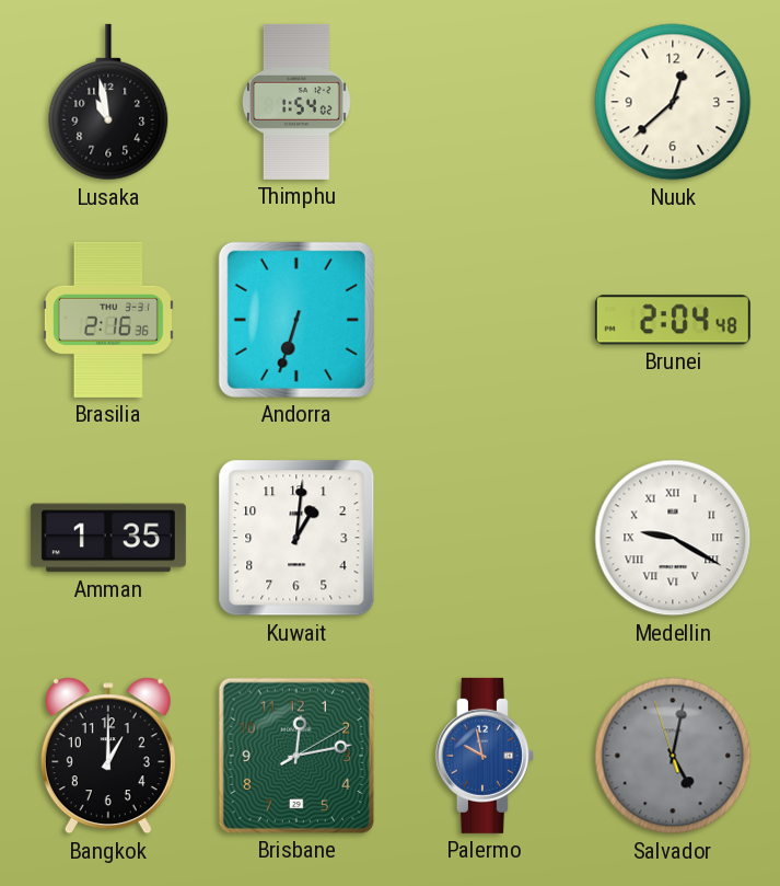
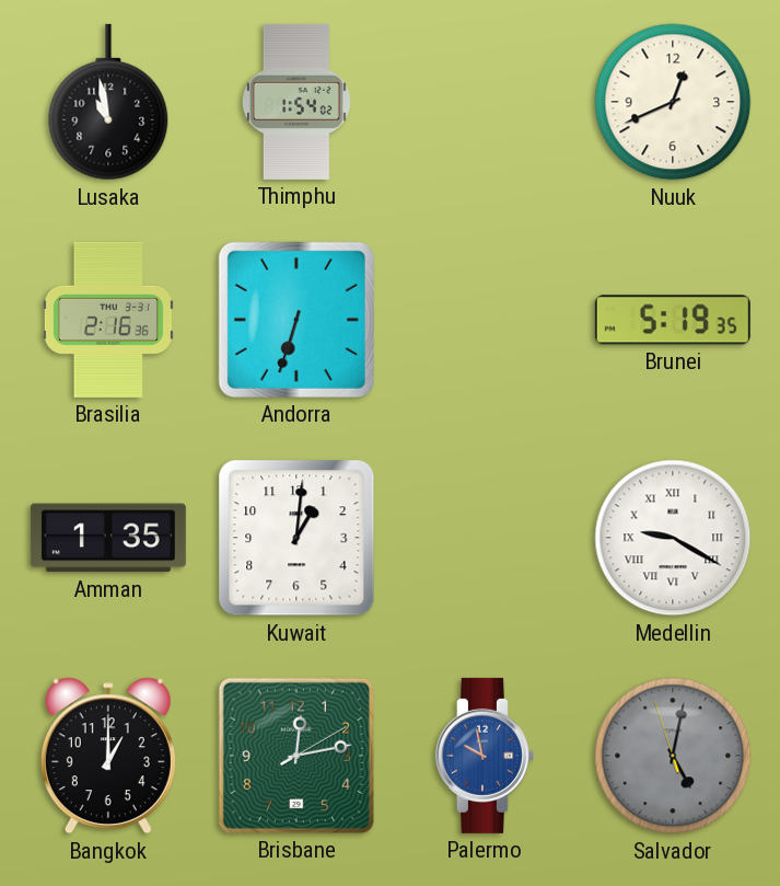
Nuuk: 12:38 -> 12:41
Brunei: 2:04 -> 5:19
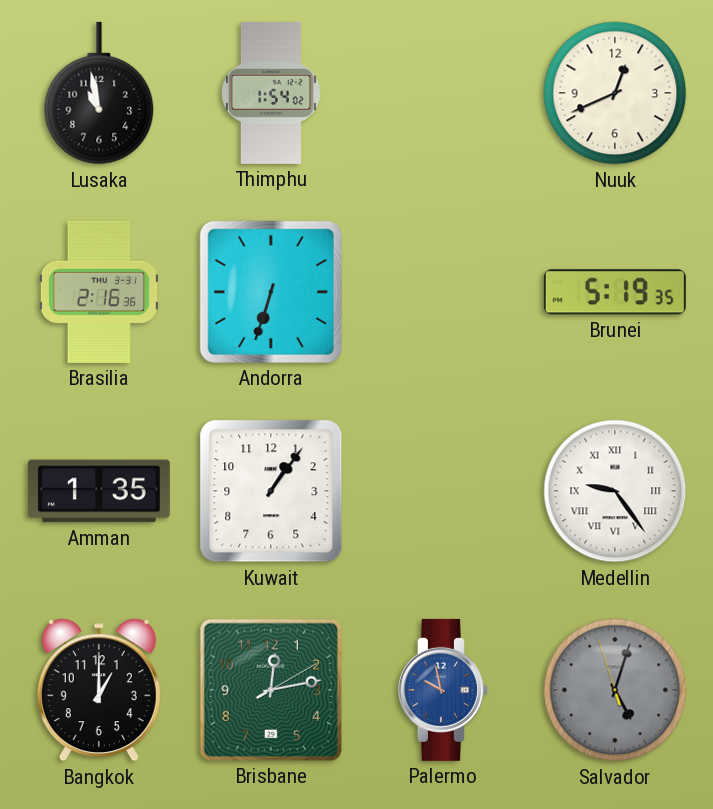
Kuwait: 1:01 -> 1:06
Medellin: 9:20 -> 9:24
Salvador: 5:01 -> 5:02
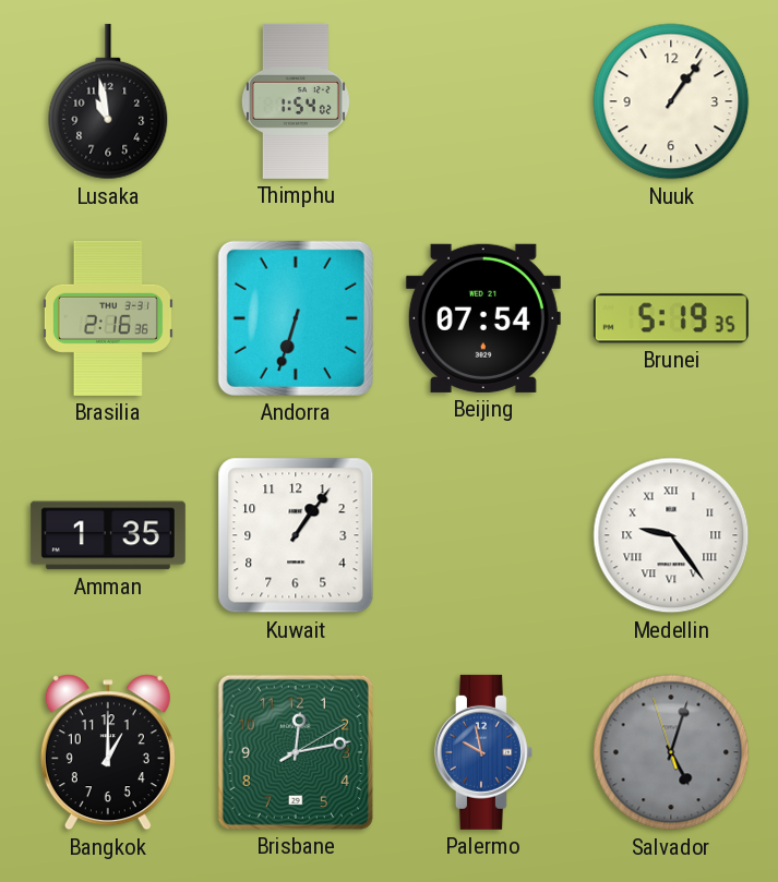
Nuuk: 12:41 -> 1:06
Beijing: none -> 07:54
